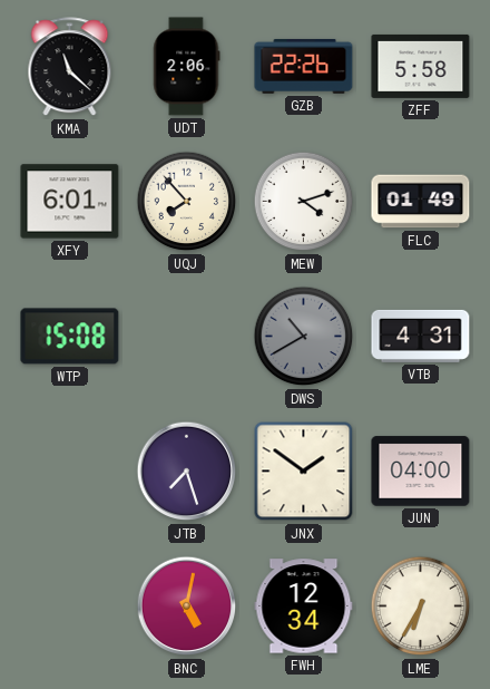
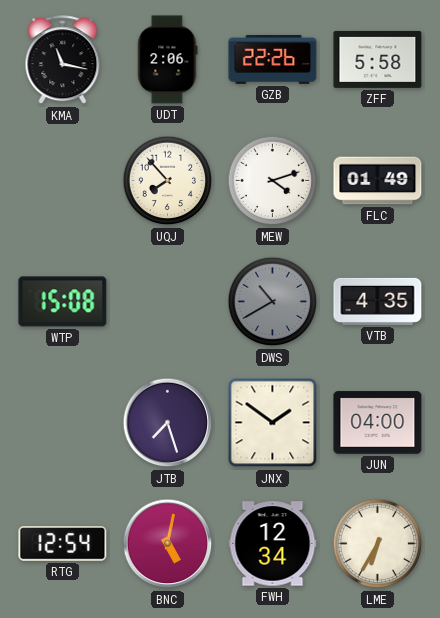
KMA: 11:22 -> 11:17
XFY: 6:01 -> none
VTB: 4:31 -> 4:35
RTG: none -> 12:54
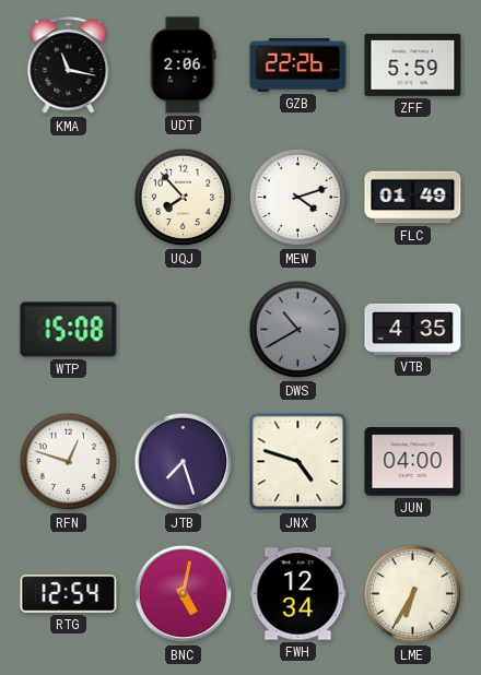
ZFF: 5:58 -> 5:59
RFN: none -> 12:48
JNX: 1:51 -> 4:48
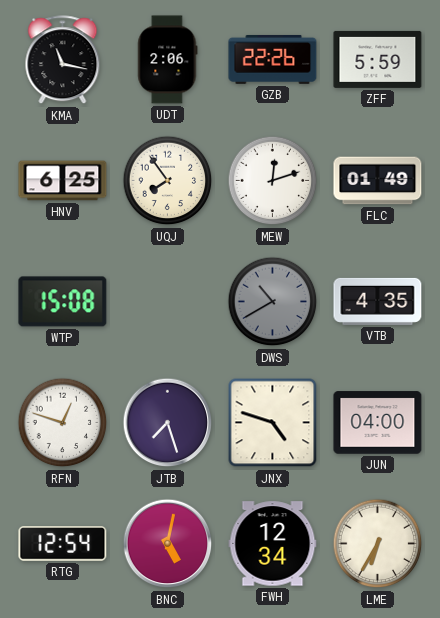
HNV: none -> 6:25
UQJ: 7:53 -> 7:54
MEW: 4:12 -> 12:12
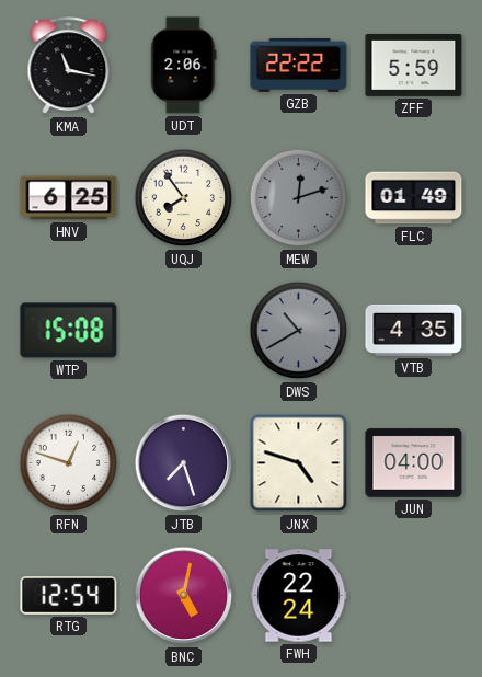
GZB: 22:26 -> 22:22
MEW dial: white -> grey
FWH: 12:34 -> 22:24
LME: 6:35 -> none
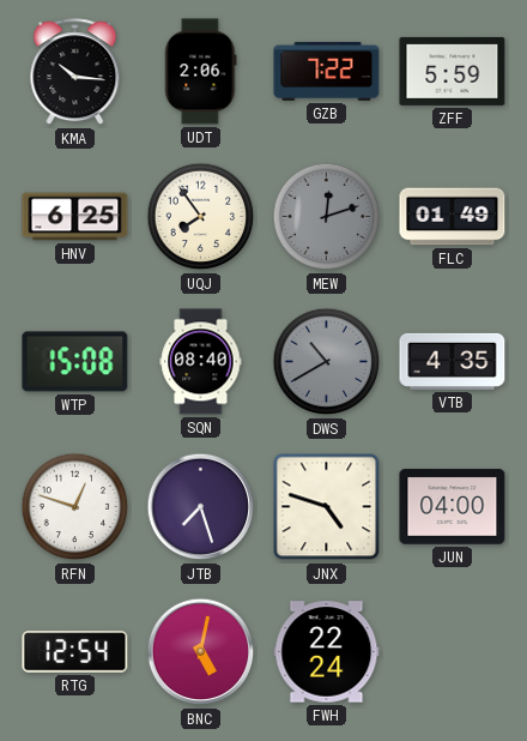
KMA: 11:17 -> 10:16
GZB: 22:22 -> 7:22
SQN: none -> 08:40
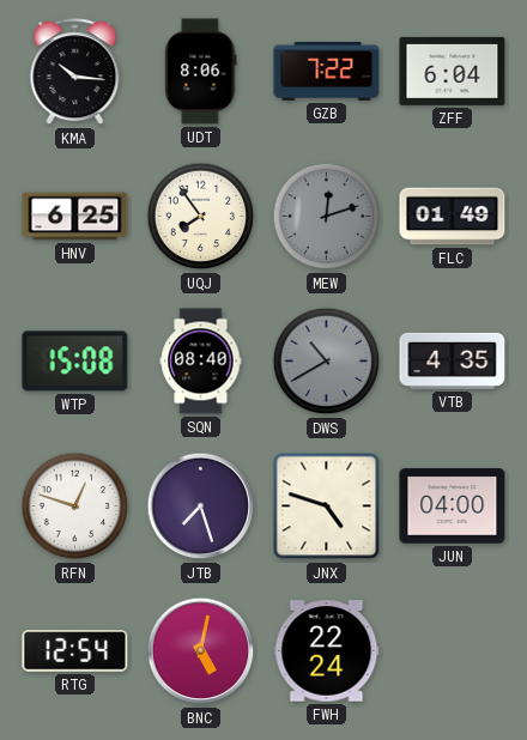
UDT: 2:06 -> 8:06
ZFF: 5:59 -> 6:04
